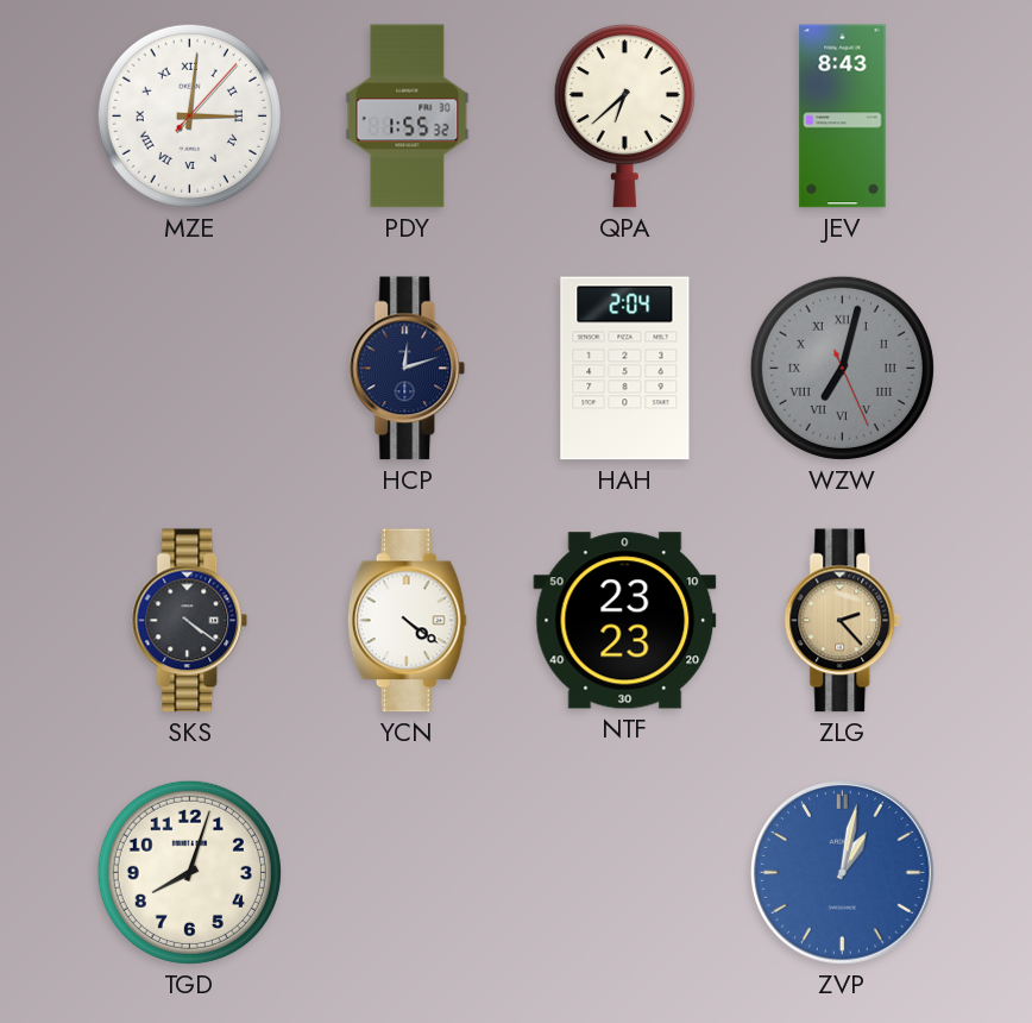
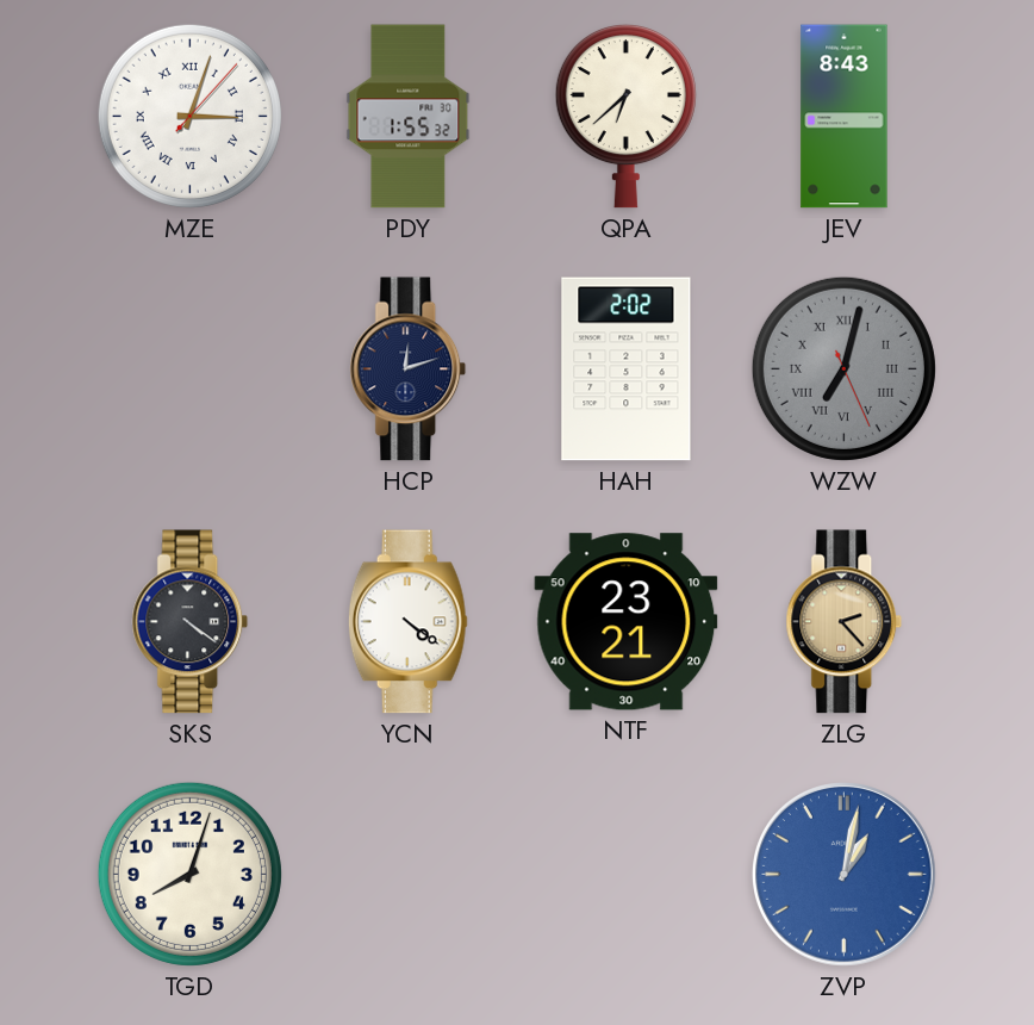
MZE: 3:01 -> 3:03
HAH: 2:04 -> 2:02
NTF: 23:23 -> 23:21
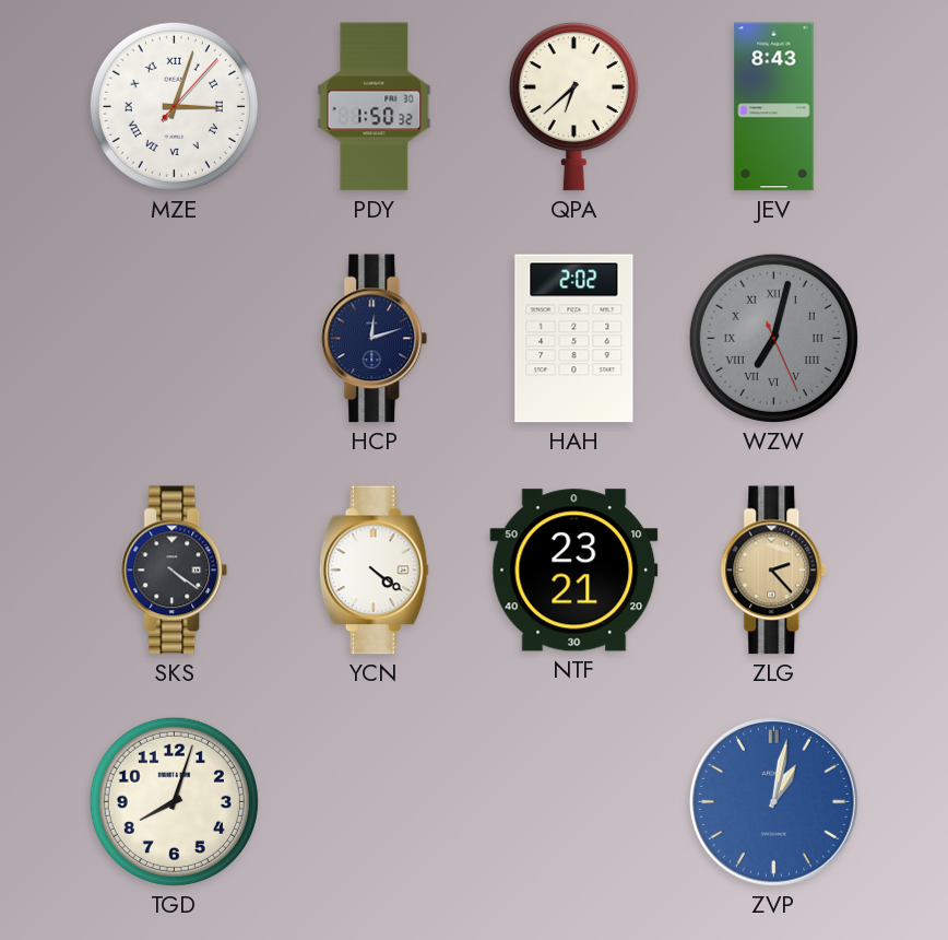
PDY: 1:55 -> 1:50
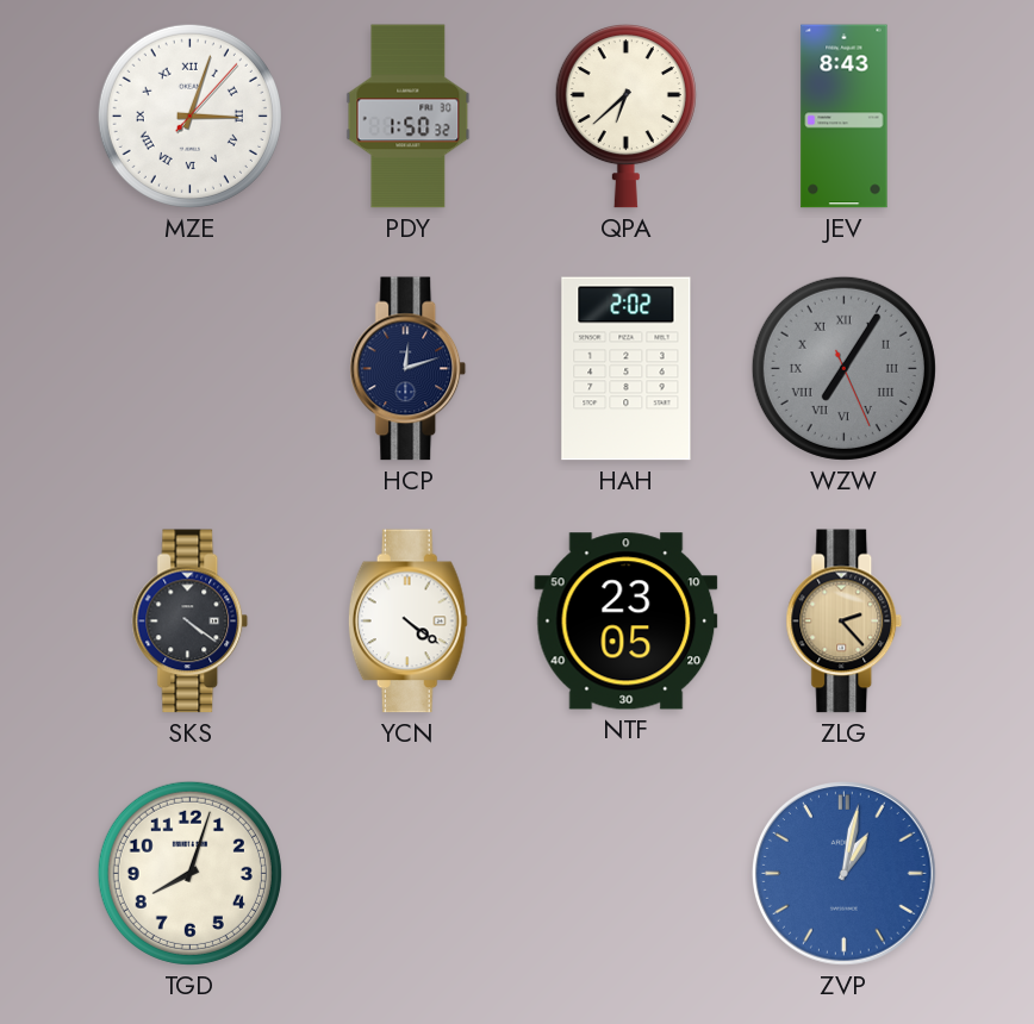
WZW: 7:02 -> 7:05
NTF: 23:21 -> 23:05
